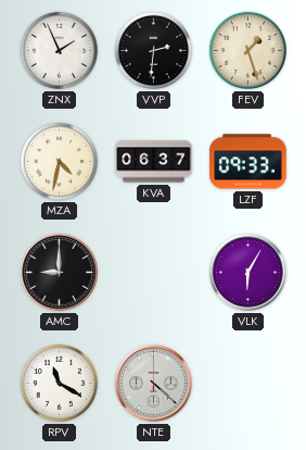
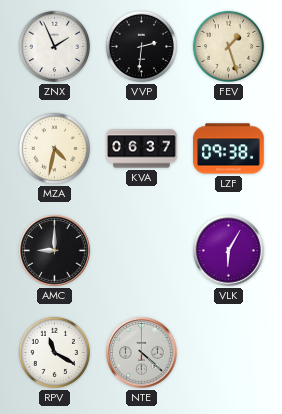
LZF: 09:33 -> 09:38
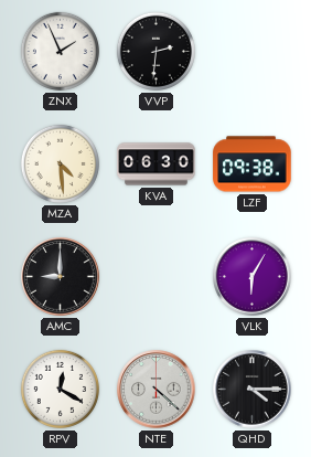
FEV: 1:27 -> none
MZA: 4:32 -> 4:29
KVA: 06:37 -> 06:30
RPV: 11:20 -> 12:20
QHD: none -> 4:15
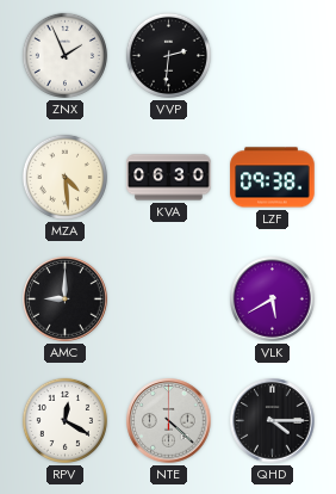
VLK: 6:05 -> 5:40
